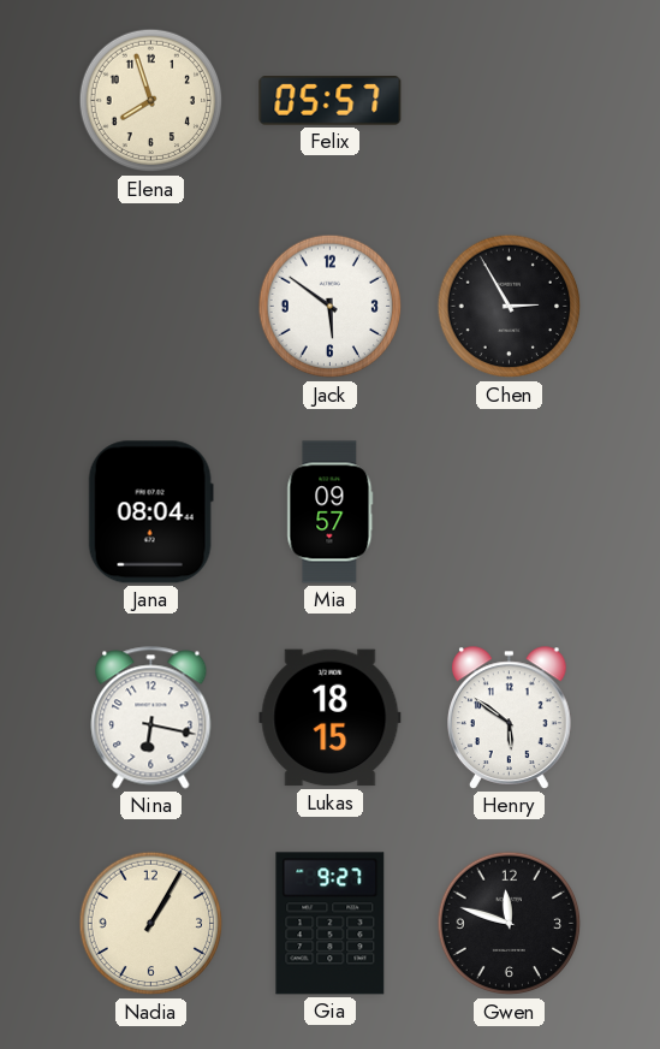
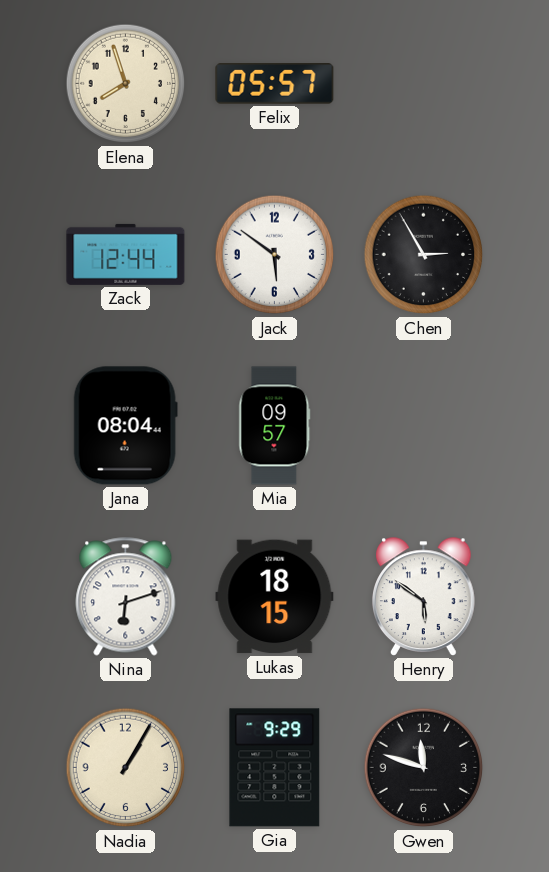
Zack: none -> 12:44
Nina: 6:17 -> 6:12
Gia: 9:27 -> 9:29
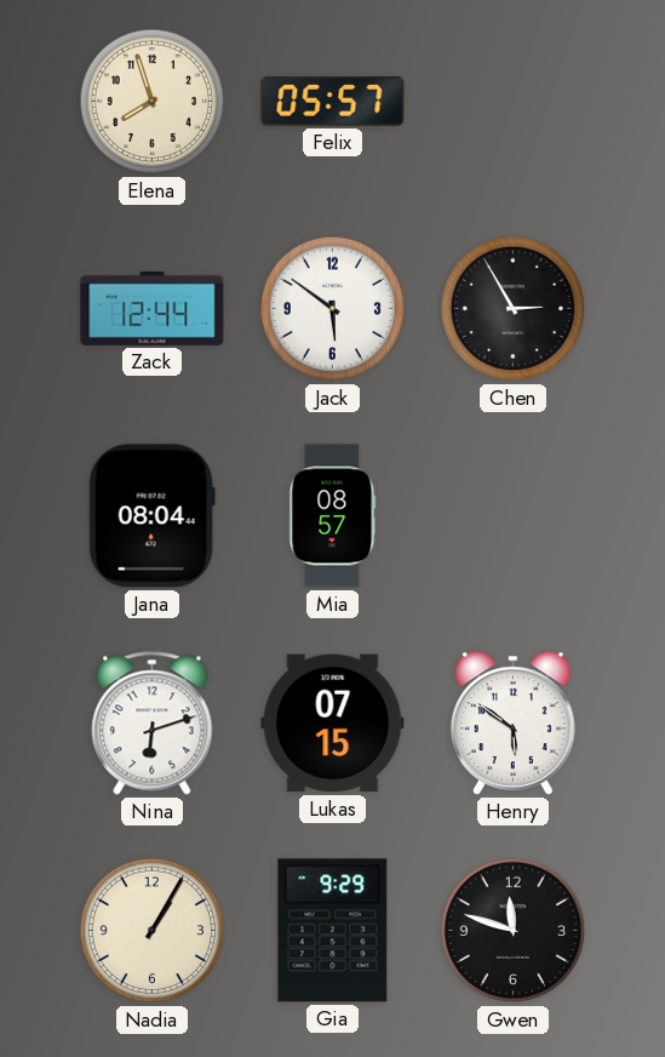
Mia: 09:57 -> 08:57
Lukas: 18:15 -> 07:15
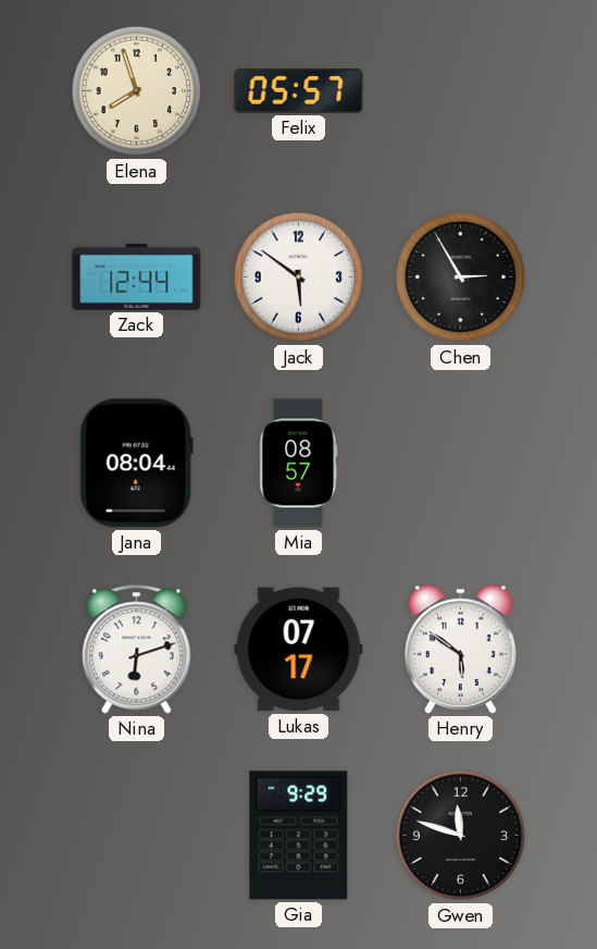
Lukas: 07:15 -> 07:17
Nadia: 1:05 -> none
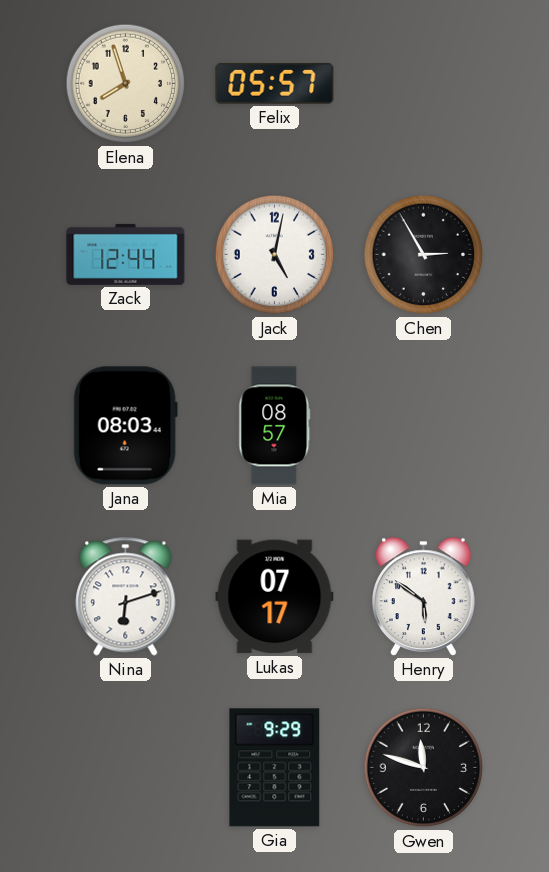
Jack: 5:51 -> 5:02
Jana: 08:04 -> 08:03
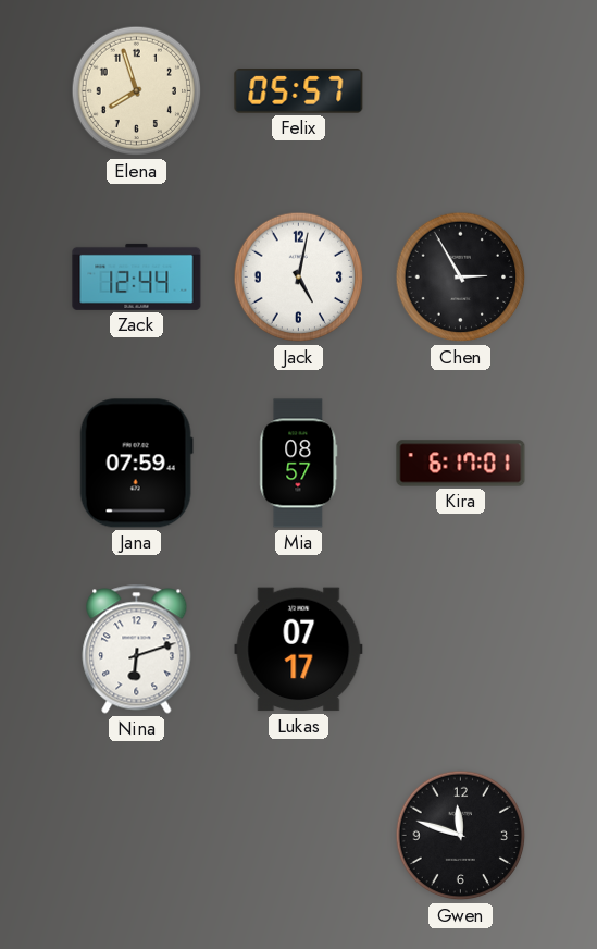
Jana: 08:03 -> 07:59
Kira: none -> 6:17
Henry: 5:51 -> none
Gia: 9:29 -> none
